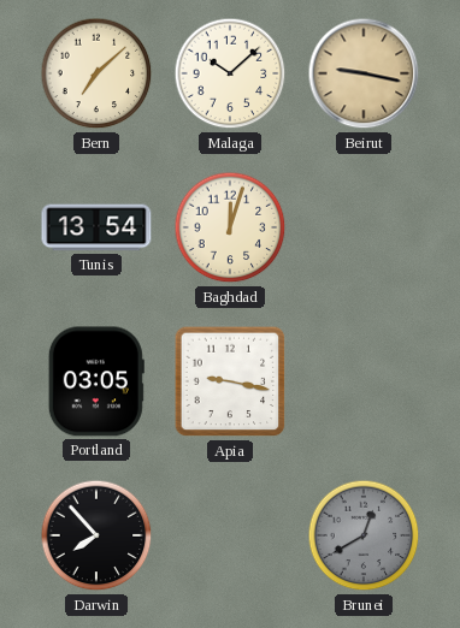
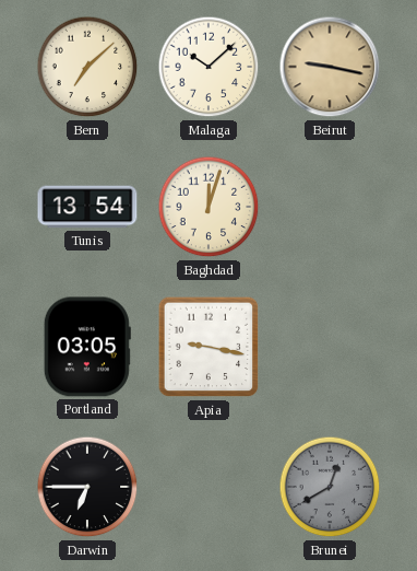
Darwin: 7:53 -> 6:45
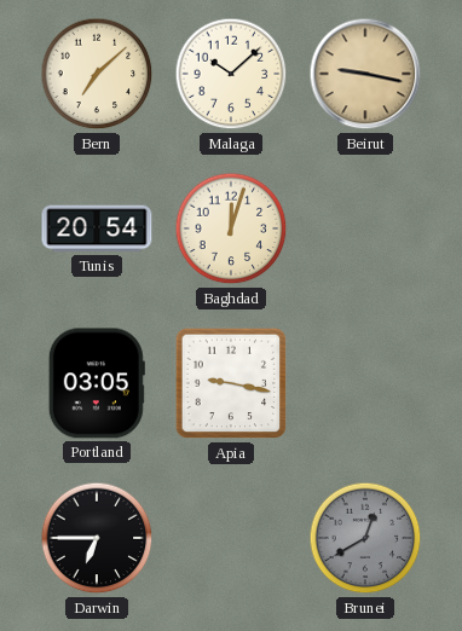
Tunis: 13:54 -> 20:54
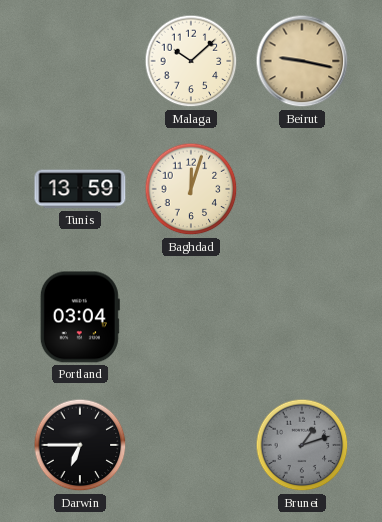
Bern: 7:08 -> none
Tunis: 20:54 -> 13:59
Portland: 03:05 -> 03:04
Apia: 9:17 -> none
Brunei: 12:40 -> 1:12
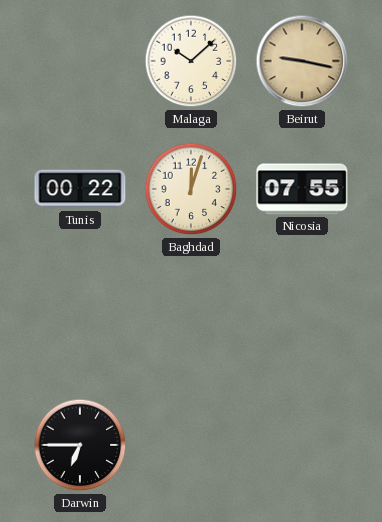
Tunis: 13:59 -> 00:22
Nicosia: none -> 07:55
Portland: 03:04 -> none
Brunei: 1:12 -> none
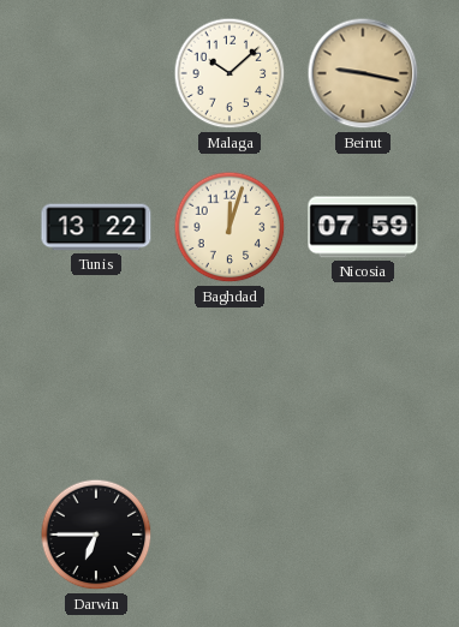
Tunis: 00:22 -> 13:22
Nicosia: 07:55 -> 07:59
